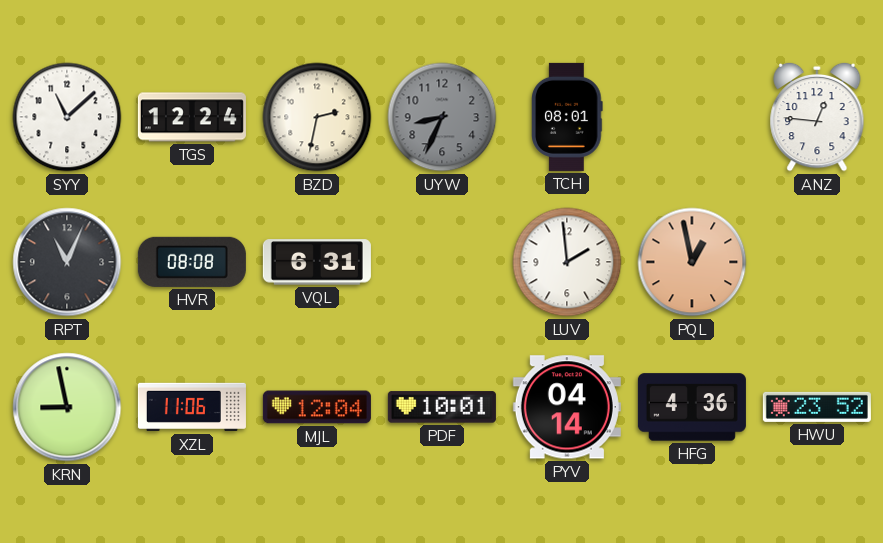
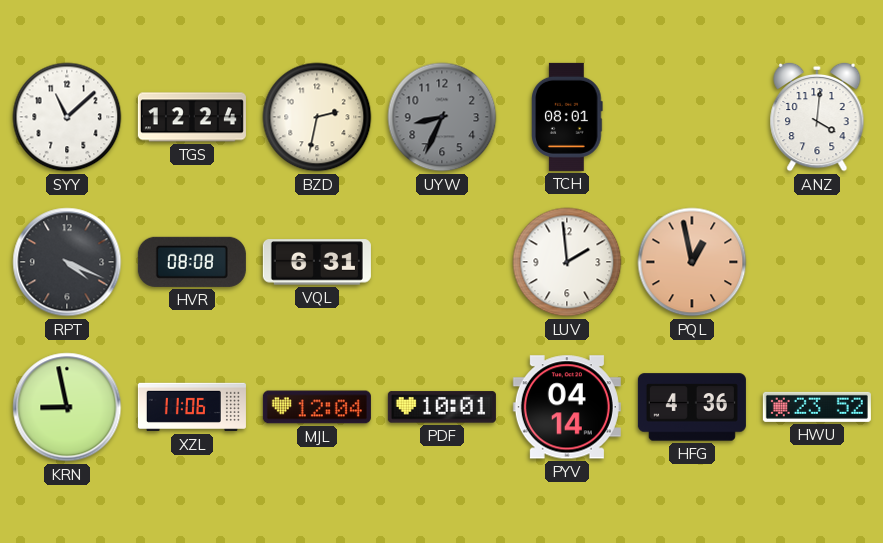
ANZ: 12:46 -> 4:01
RPT: 11:04 -> 4:19
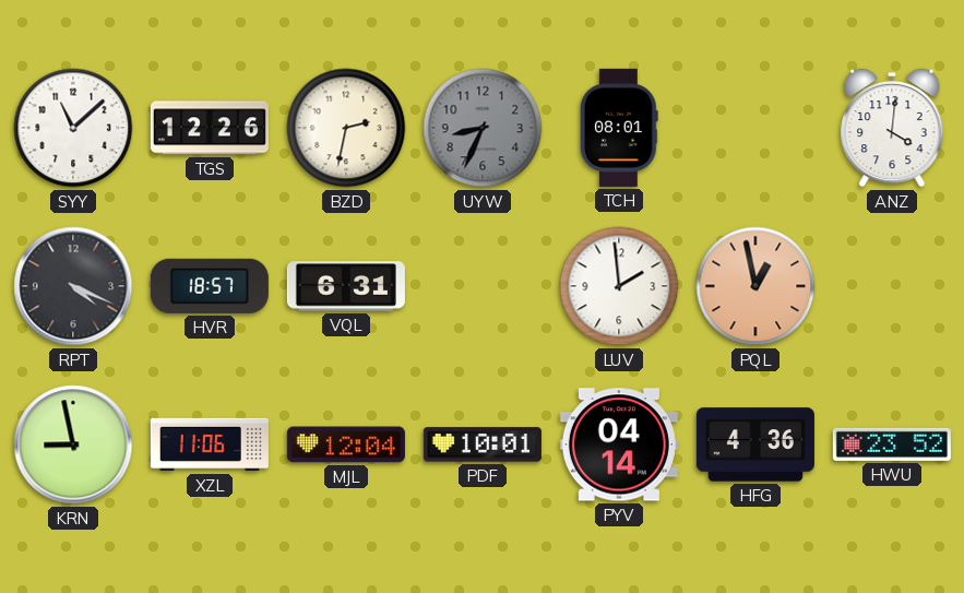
TGS: 12:24 -> 12:26
HVR: 08:08 -> 18:57
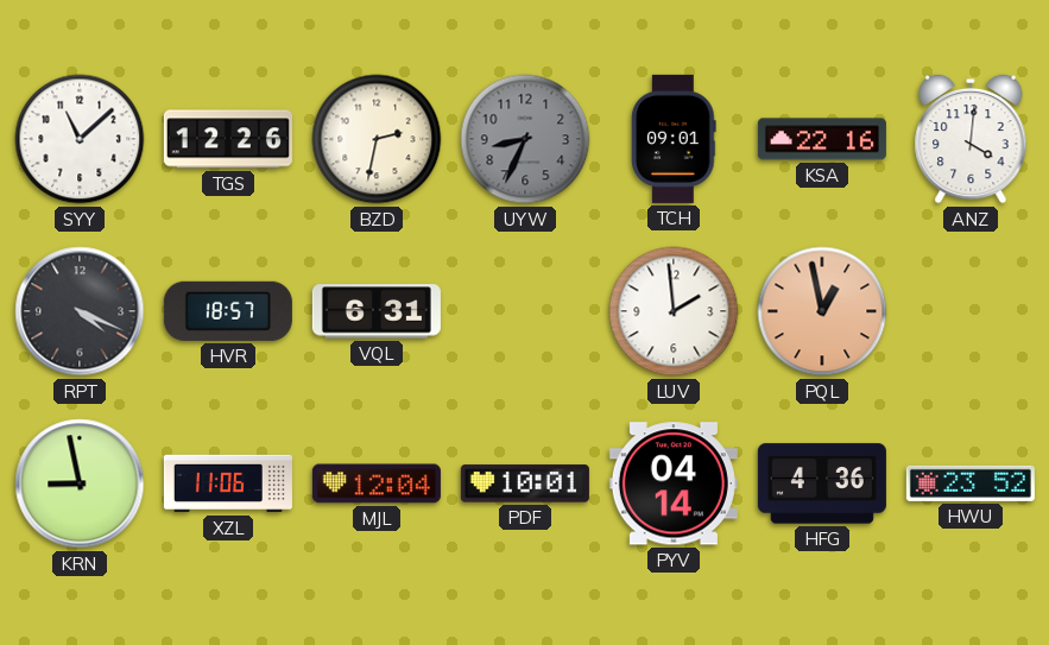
TCH: 08:01 -> 09:01
KSA: none -> 22:16
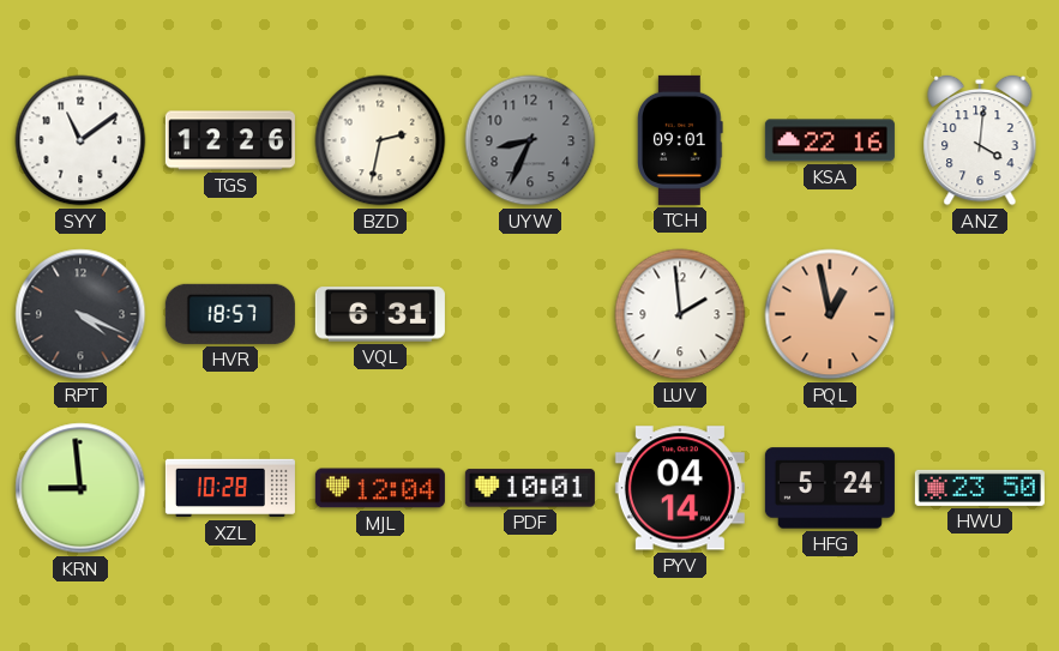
SYY: 11:08 -> 11:09
KRN: 8:58 -> 8:59
XZL: 11:06 -> 10:28
HFG: 4:36 -> 5:24
HWU: 23:52 -> 23:50
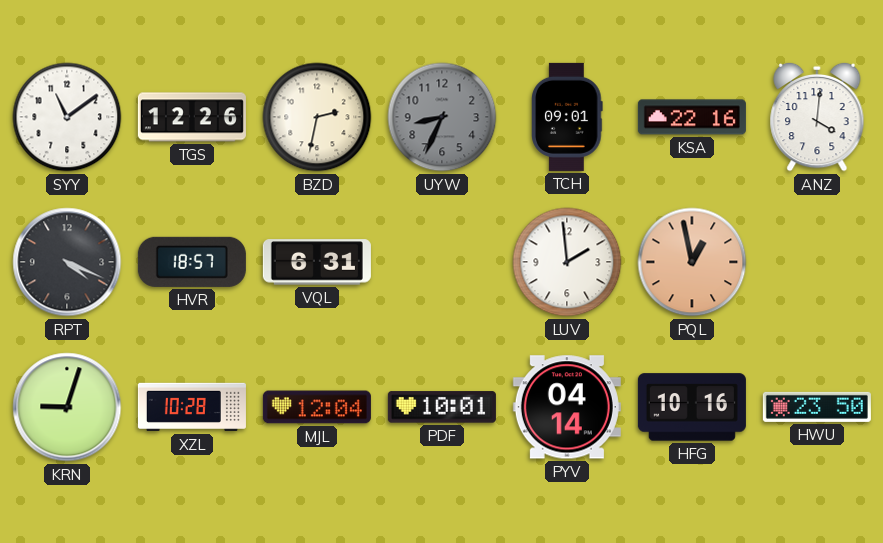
KRN: 8:59 -> 9:03
HFG: 5:24 -> 10:16
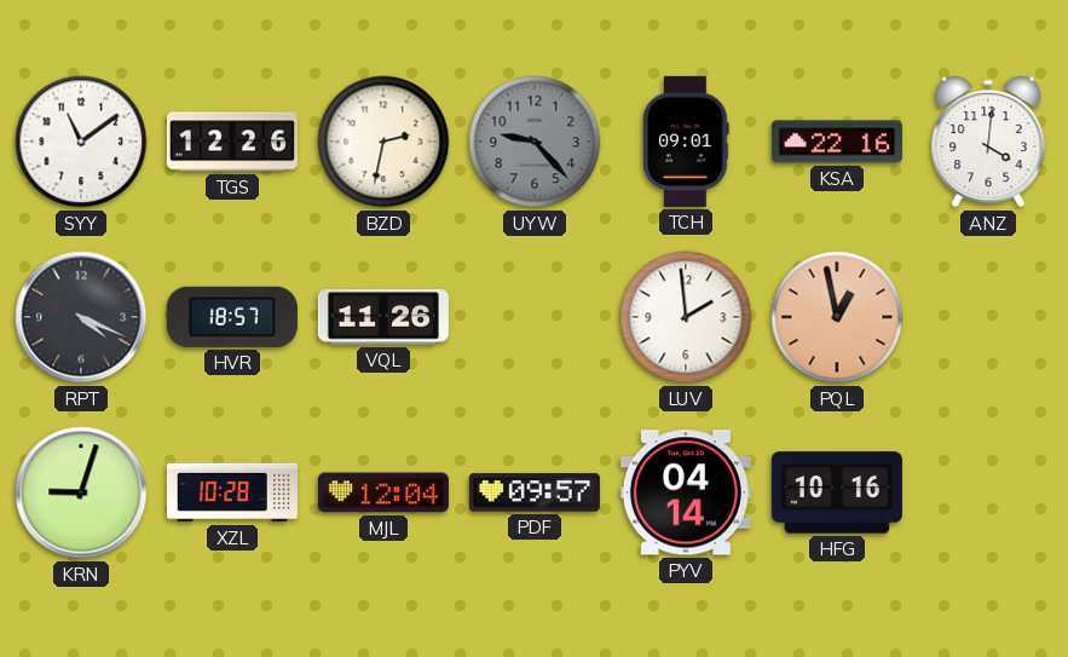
UYW: 8:34 -> 9:23
VQL: 6:31 -> 11:26
PDF: 10:01 -> 09:57
HWU: 23:50 -> none
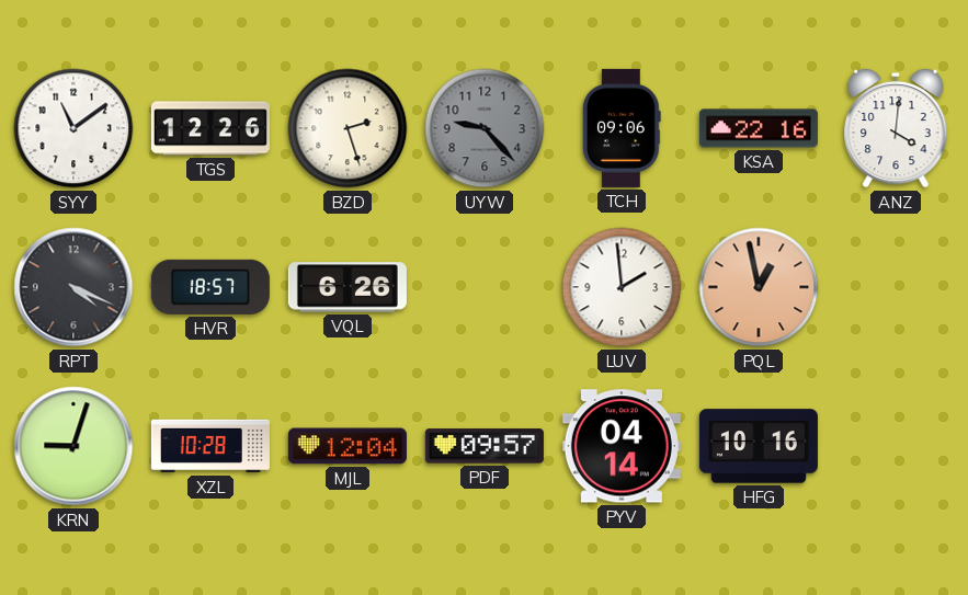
BZD: 2:32 -> 2:27
TCH: 09:01 -> 09:06
VQL: 11:26 -> 6:26
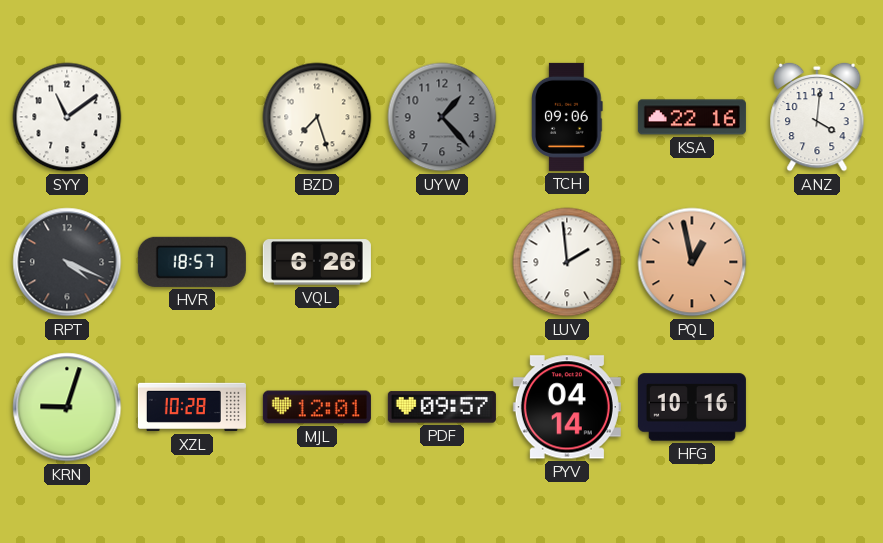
TGS: 12:26 -> none
BZD: 2:27 -> 7:27
UYW: 9:23 -> 1:23
MJL: 12:04 -> 12:01
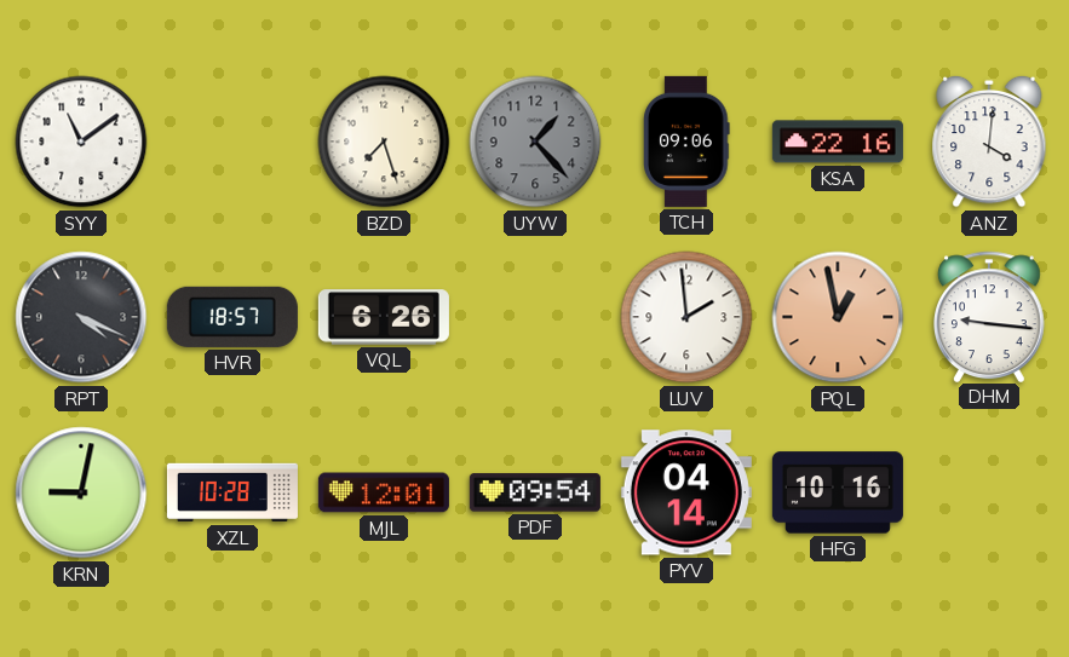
DHM: none -> 9:16
KRN: 9:03 -> 9:02
PDF: 09:57 -> 09:54
